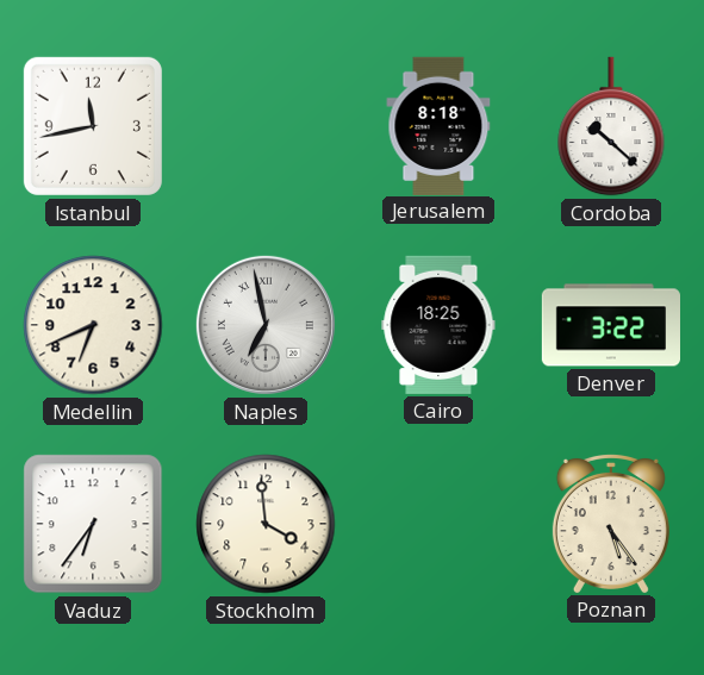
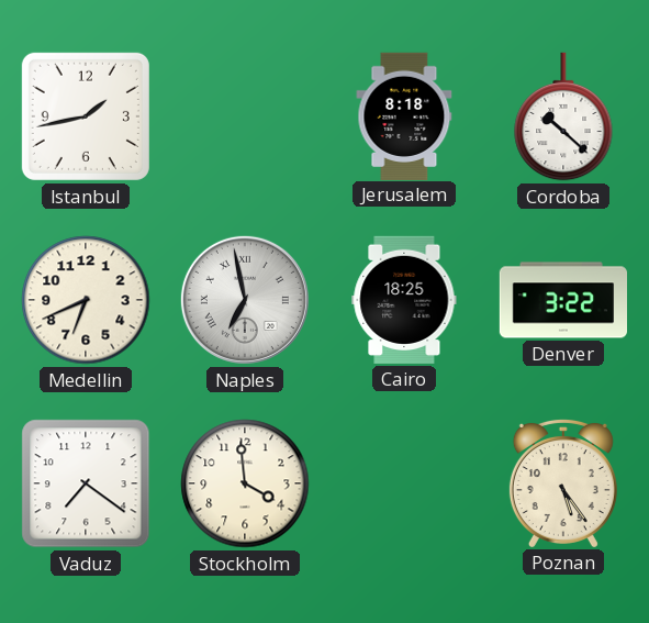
Istanbul: 11:43 -> 1:43
Vaduz: 6:36 -> 7:21
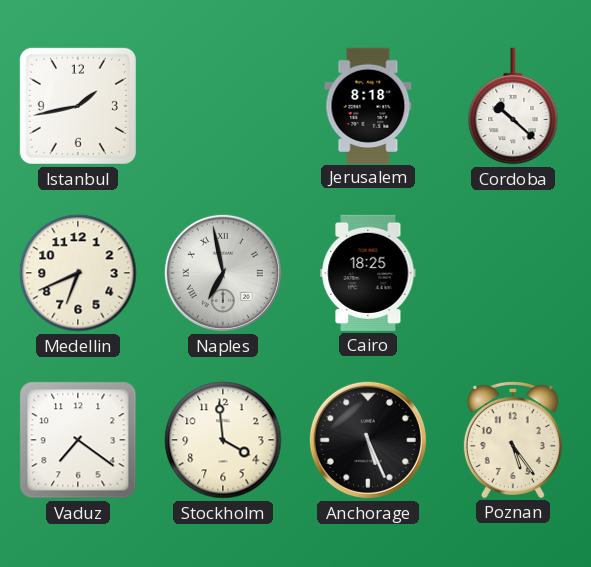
Denver: 3:22 -> none
Anchorage: none -> 5:26
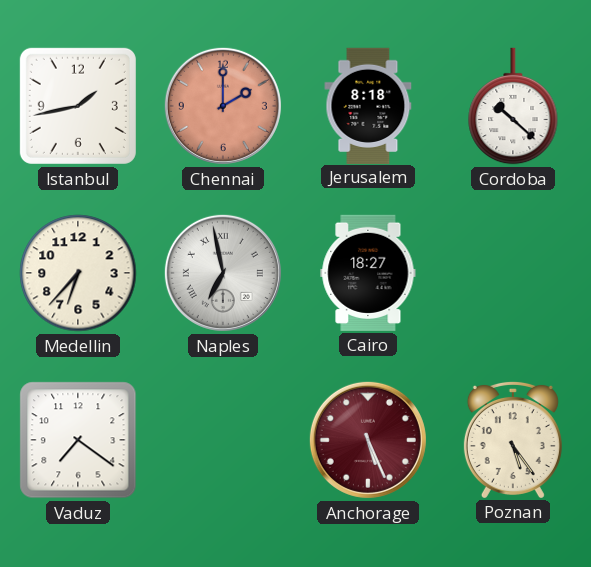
Chennai: none -> 2:00
Medellin: 6:41 -> 6:37
Cairo: 18:25 -> 18:27
Stockholm: 3:59 -> none
Anchorage dial: black -> burgundy
